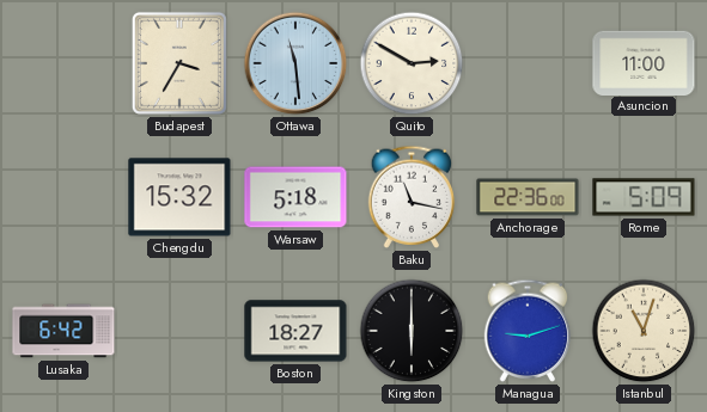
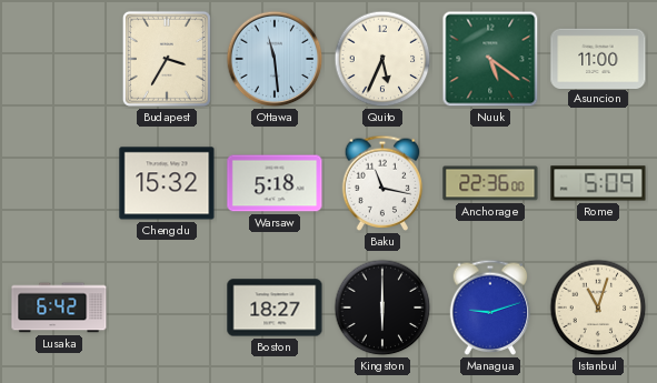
Quito: 2:50 -> 5:34
Nuuk: none -> 5:21
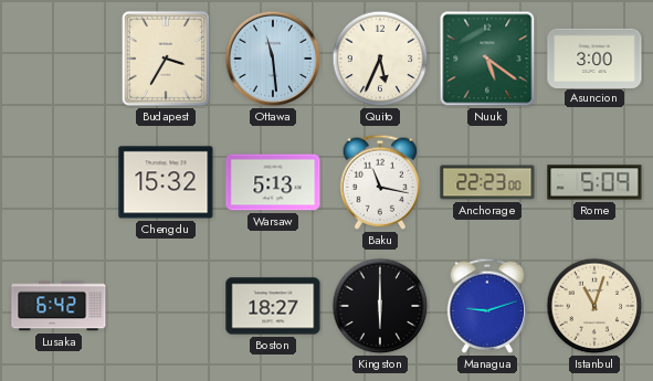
Asuncion: 11:00 -> 3:00
Warsaw: 5:18 -> 5:13
Anchorage: 22:36 -> 22:23
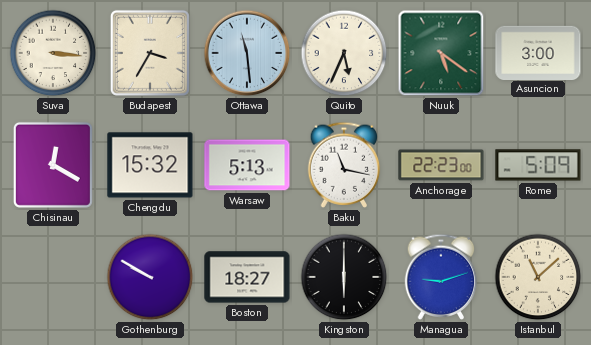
Suva: none -> 3:16
Chisinau: none -> 12:20
Lusaka: 6:42 -> none
Gothenburg: none -> 9:50
Istanbul: 11:03 -> 11:08
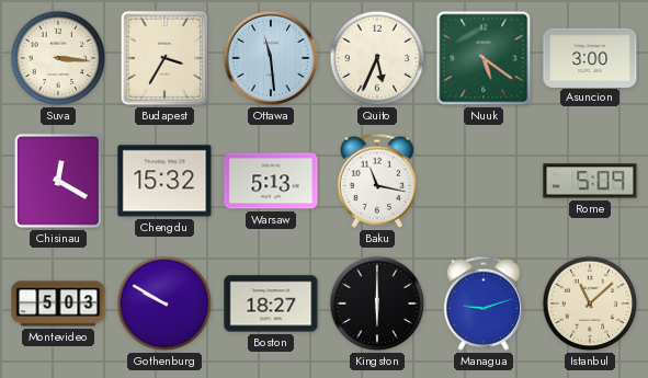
Anchorage: 22:23 -> none
Montevideo: none -> 5:03
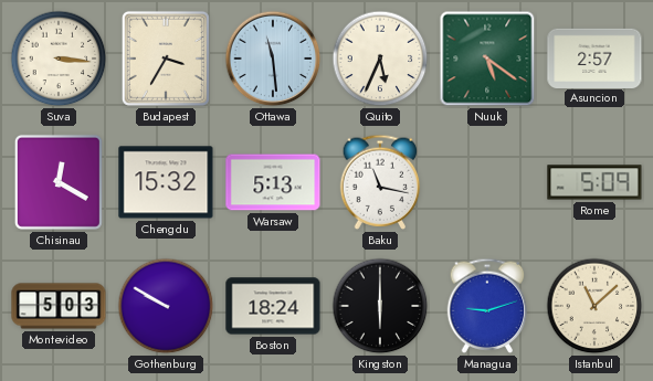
Asuncion: 3:00 -> 2:57
Boston: 18:27 -> 18:24
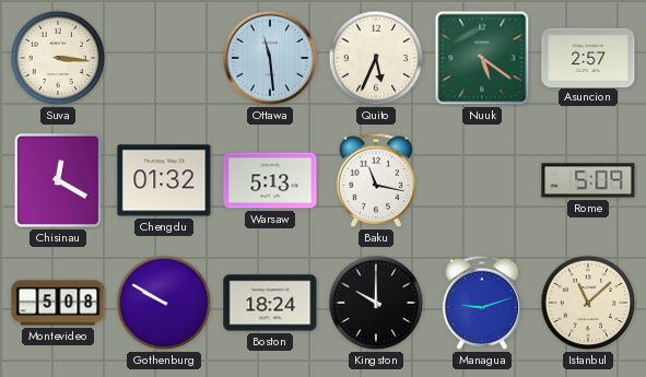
Budapest: 3:35 -> none
Chengdu: 15:32 -> 01:32
Montevideo: 5:03 -> 5:08
Kingston: 6:00 -> 10:00
